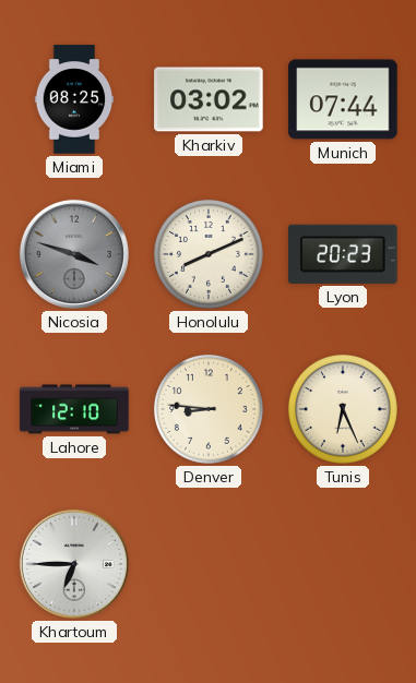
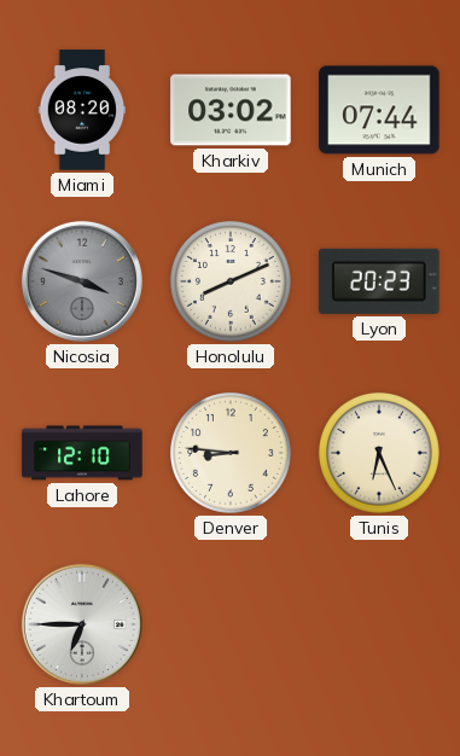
Miami: 08:25 -> 08:20
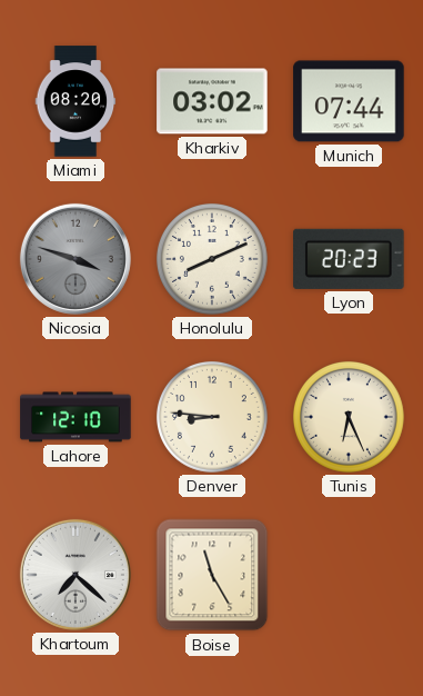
Khartoum: 6:45 -> 7:22
Boise: none -> 11:25
